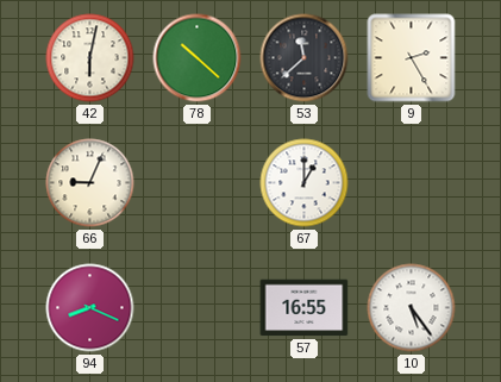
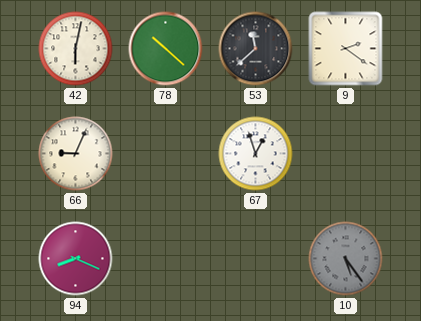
9: 2:25 -> 2:21
67: 1:00 -> 12:57
57: 16:55 -> none
10 dial: white -> grey
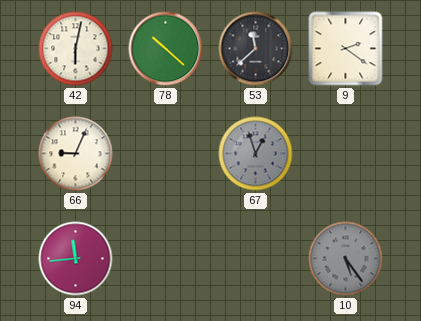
67 dial: white -> grey
94: 8:19 -> 11:44
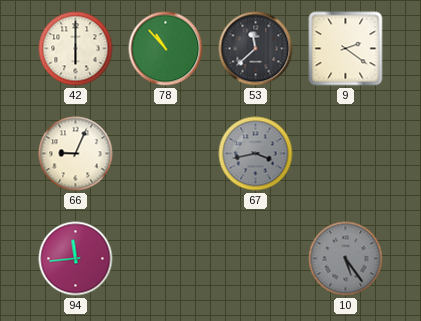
42: 6:02 -> 6:00
78: 10:22 -> 10:53
67: 12:57 -> 3:43
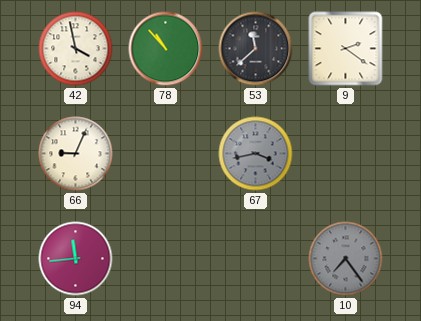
42: 6:00 -> 3:58
10: 5:24 -> 7:24
